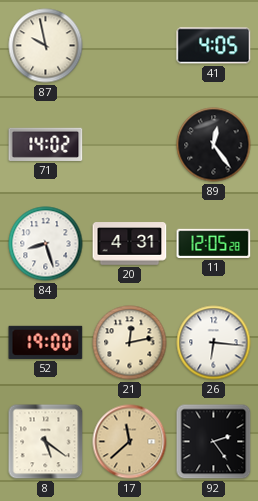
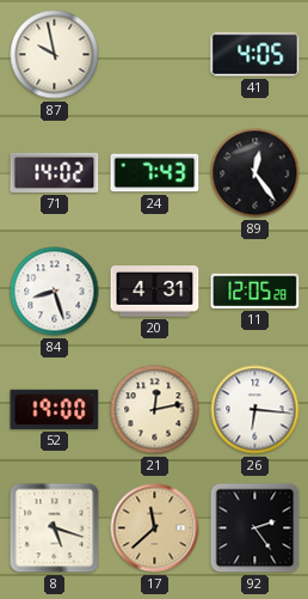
24: none -> 7:43
8: 5:21 -> 5:18
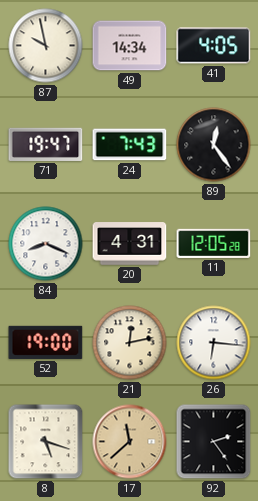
49: none -> 14:34
71: 14:02 -> 19:47
84: 8:27 -> 8:19
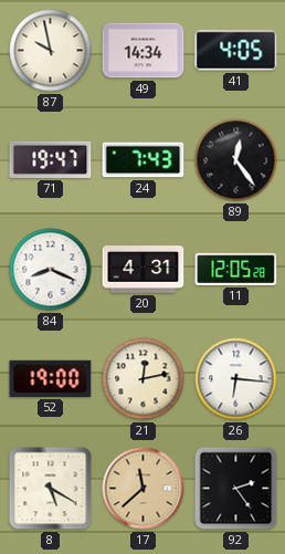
8: 5:18 -> 5:20
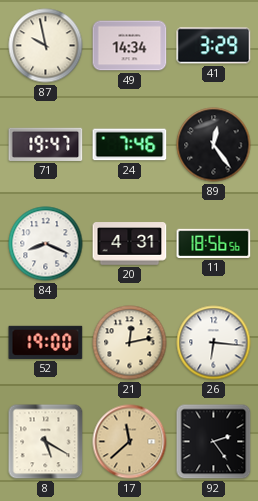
41: 4:05 -> 3:29
24: 7:43 -> 7:46
11: 12:05 -> 18:56
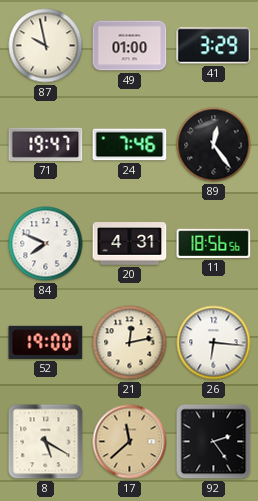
49: 14:34 -> 01:00
84: 8:19 -> 7:49
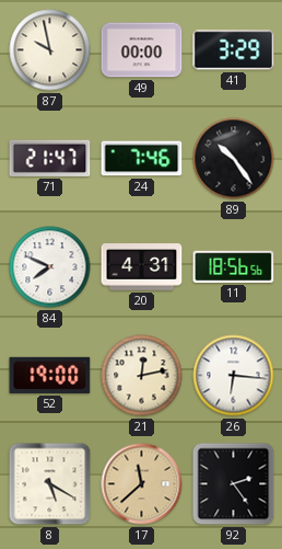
49: 01:00 -> 00:00
71: 19:47 -> 21:47
89: 12:24 -> 10:24
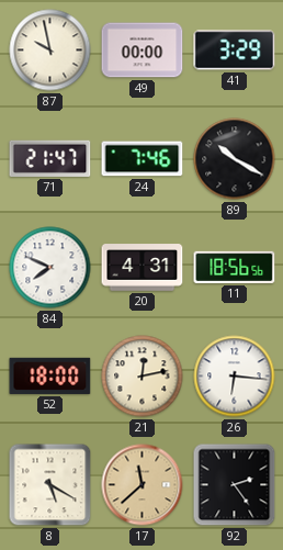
89: 10:24 -> 10:20
52: 19:00 -> 18:00
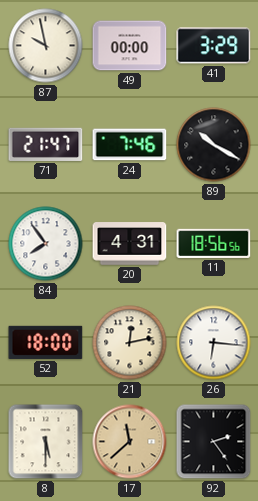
84: 7:49 -> 7:54
8: 5:20 -> 5:30
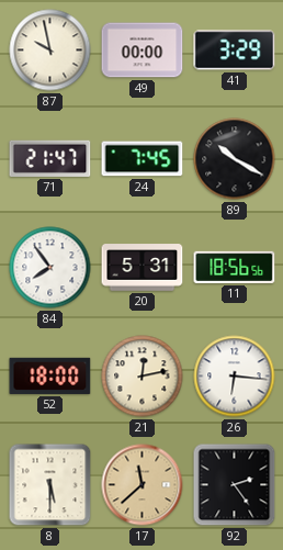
24: 7:46 -> 7:45
20: 4:31 -> 5:31
